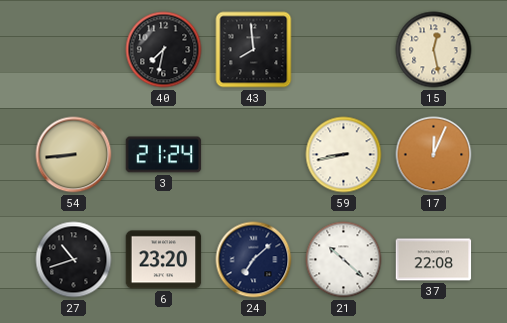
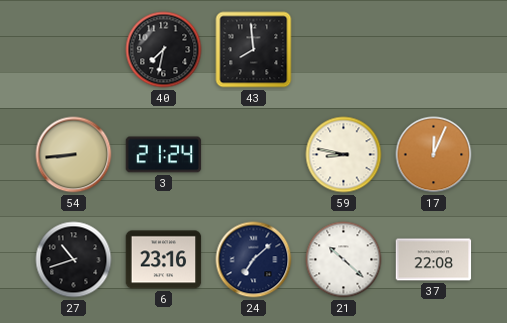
15: 12:28 -> none
59: 8:43 -> 8:47
6: 23:20 -> 23:16
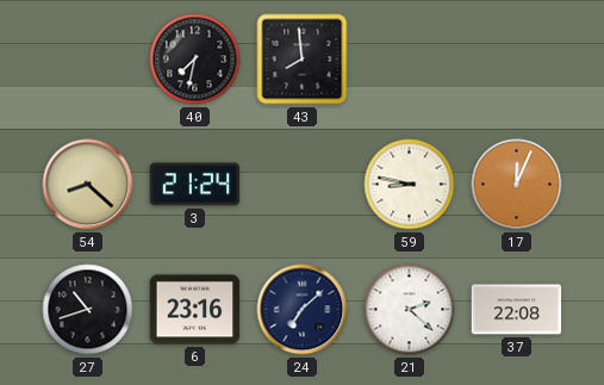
54: 8:44 -> 8:22
21: 10:22 -> 2:22
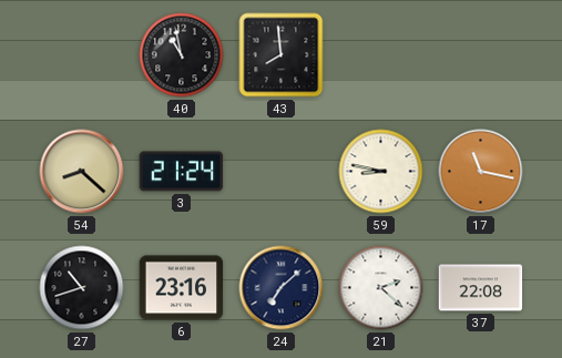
40: 7:32 -> 10:58
17: 12:04 -> 11:17
